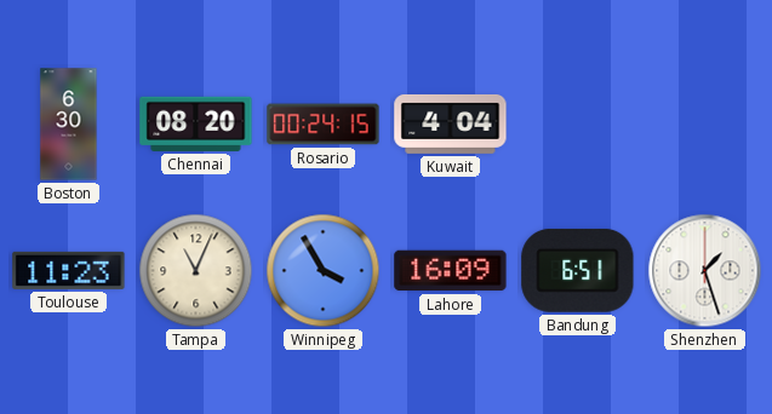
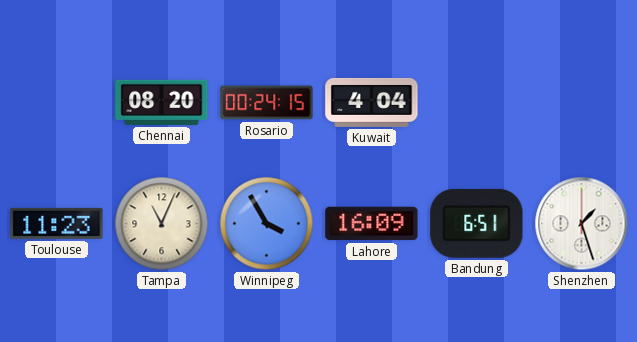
Boston: 6:30 -> none
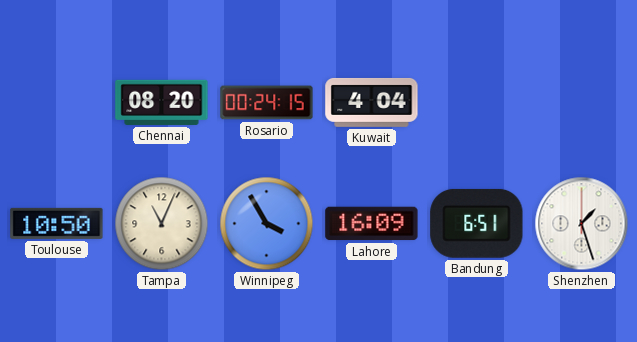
Toulouse: 11:23 -> 10:50
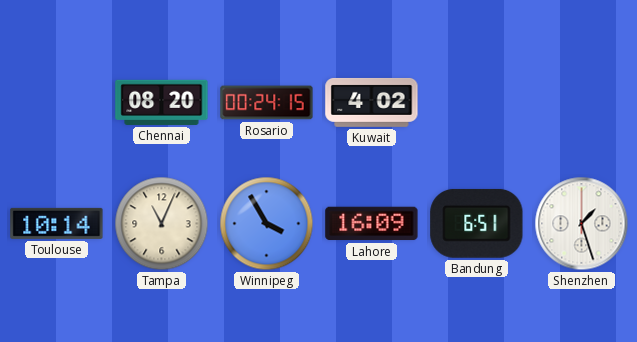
Kuwait: 4:04 -> 4:02
Toulouse: 10:50 -> 10:14
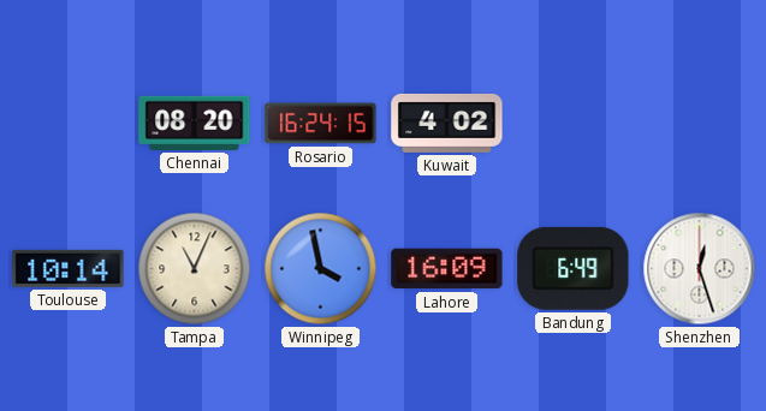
Rosario: 00:24 -> 16:24
Winnipeg: 3:55 -> 3:58
Bandung: 6:51 -> 6:49
Shenzhen: 1:27 -> 12:27
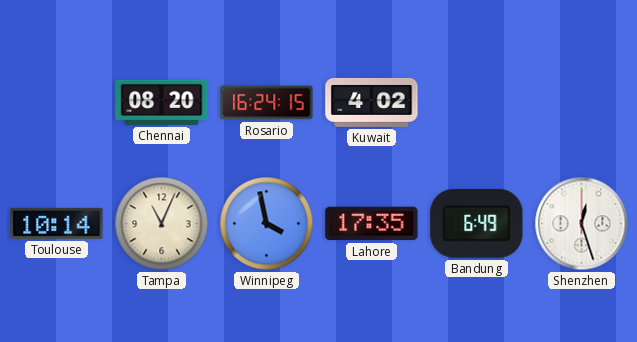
Lahore: 16:09 -> 17:35
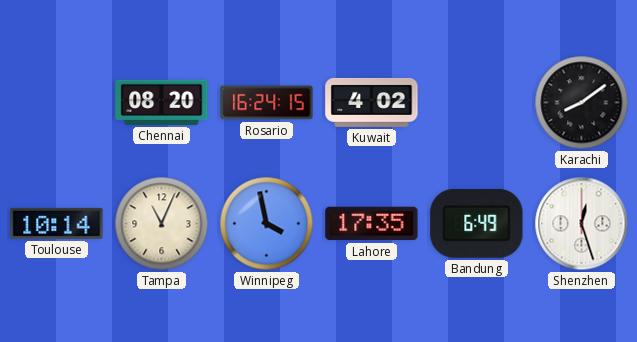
Karachi: none -> 8:09
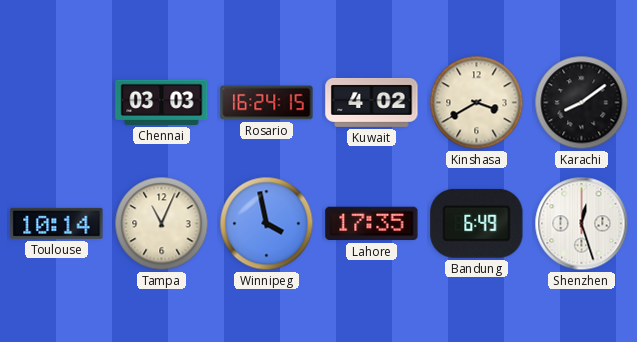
Chennai: 08:20 -> 03:03
Kinshasa: none -> 3:40
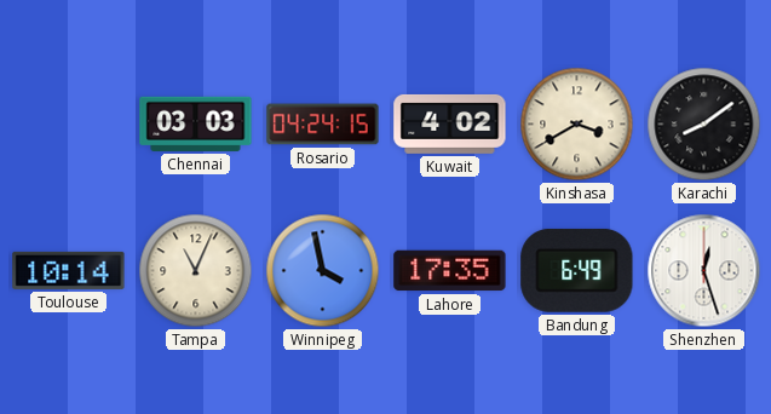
Rosario: 16:24 -> 04:24
